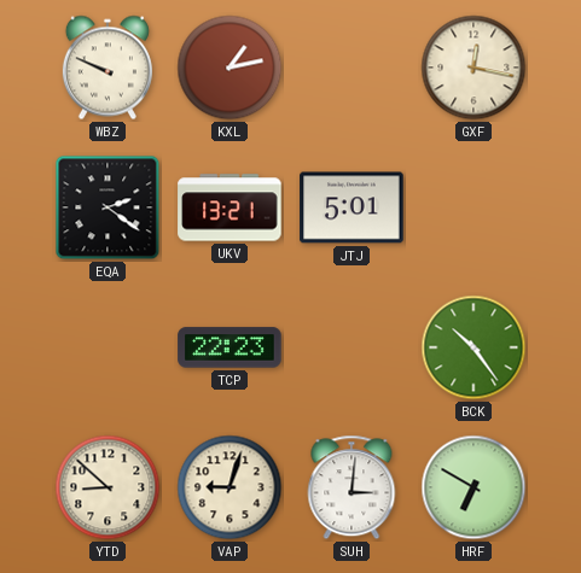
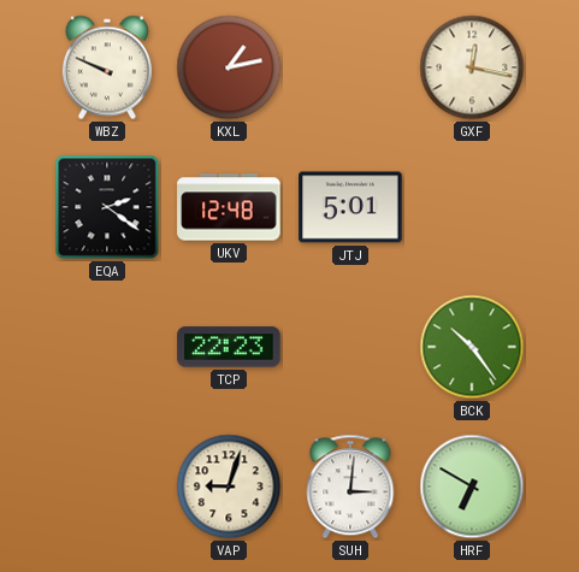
UKV: 13:21 -> 12:48
YTD: 8:52 -> none
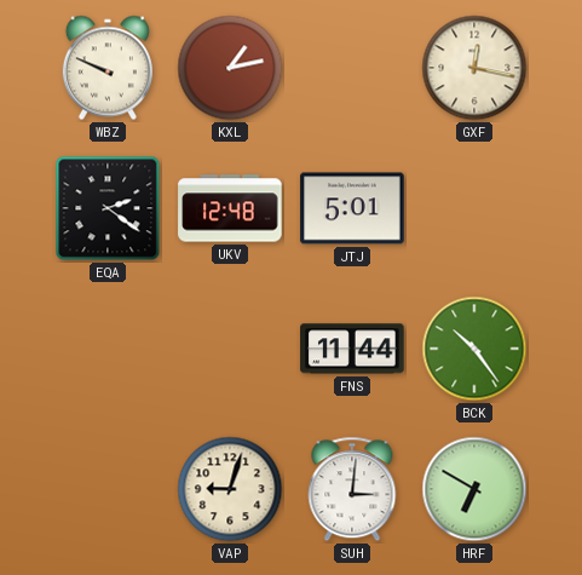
TCP: 22:23 -> none
FNS: none -> 11:44
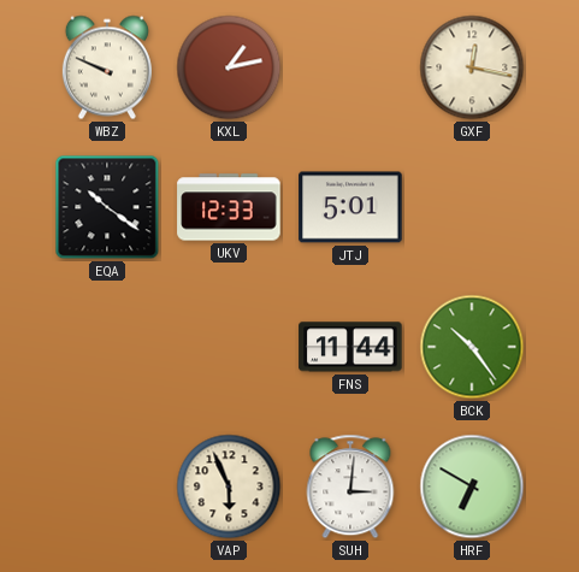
EQA: 2:21 -> 10:21
UKV: 12:48 -> 12:33
VAP: 9:03 -> 5:56
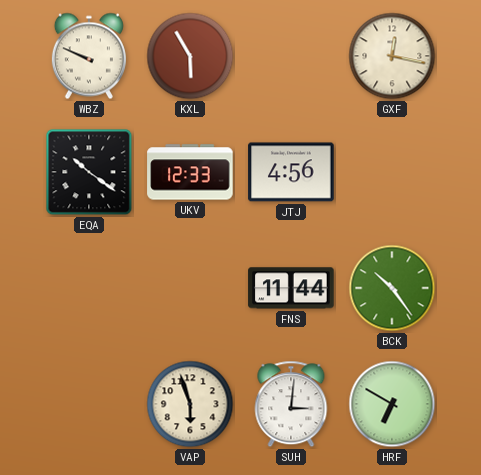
KXL: 1:13 -> 5:55
JTJ: 5:01 -> 4:56
VAP: 5:56 -> 5:57
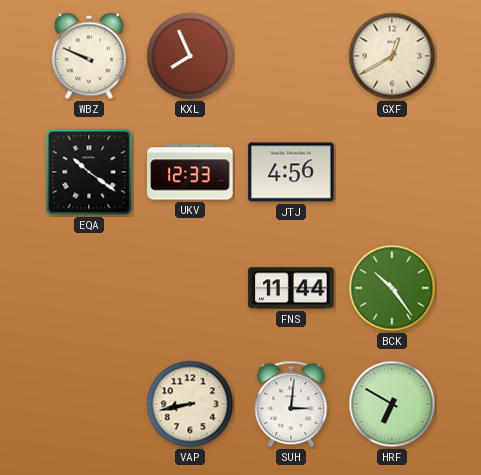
KXL: 5:55 -> 7:56
GXF: 12:17 -> 12:40
VAP: 5:57 -> 8:43
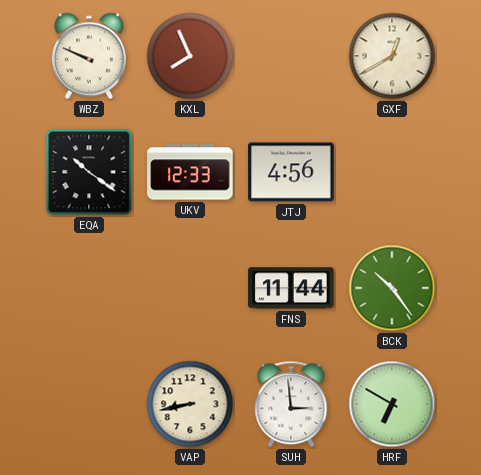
SUH: 3:01 -> 2:59
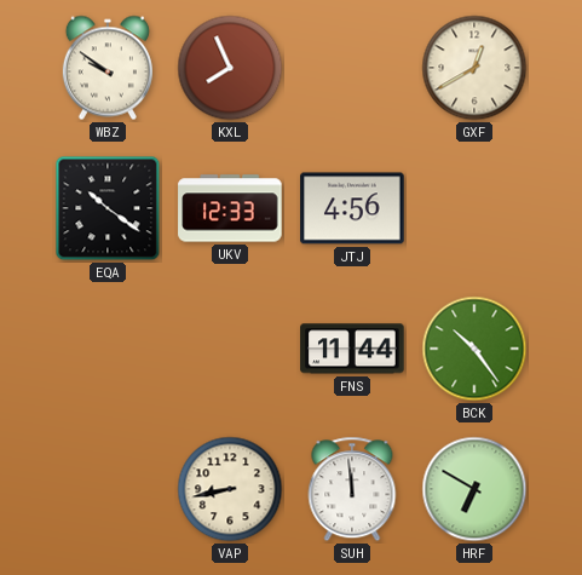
WBZ: 9:49 -> 9:51
SUH: 2:59 -> 11:59
